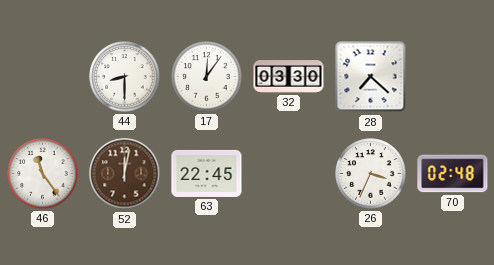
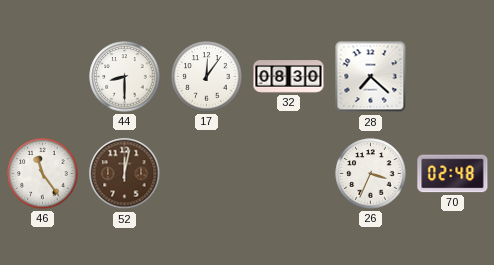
32: 03:30 -> 08:30
63: 22:45 -> none
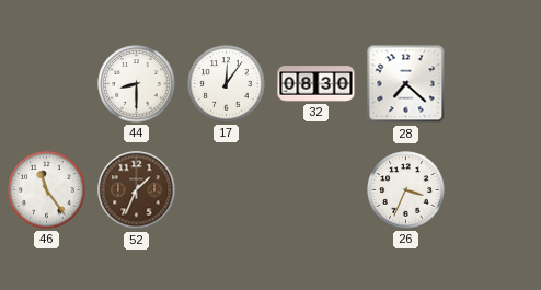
52: 12:02 -> 1:34
70: 02:48 -> none
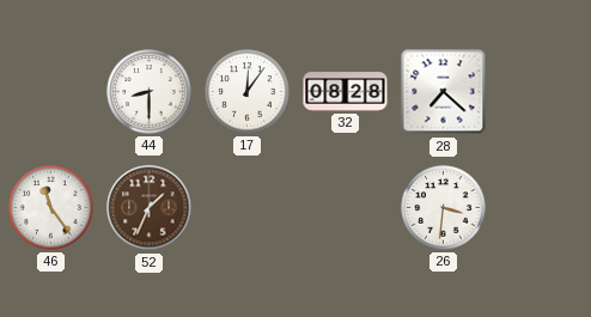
32: 08:30 -> 08:28
26: 3:34 -> 3:31
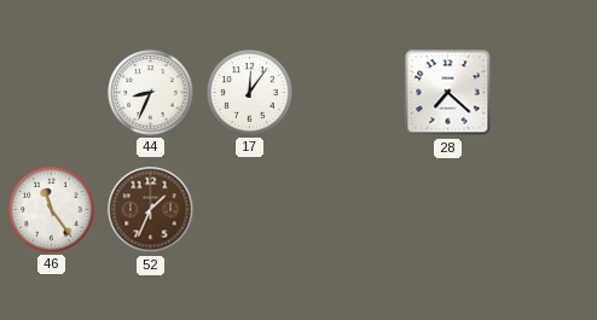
44: 8:30 -> 8:34
32: 08:28 -> none
26: 3:31 -> none
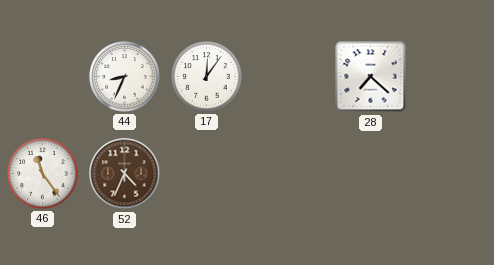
52: 1:34 -> 4:34
